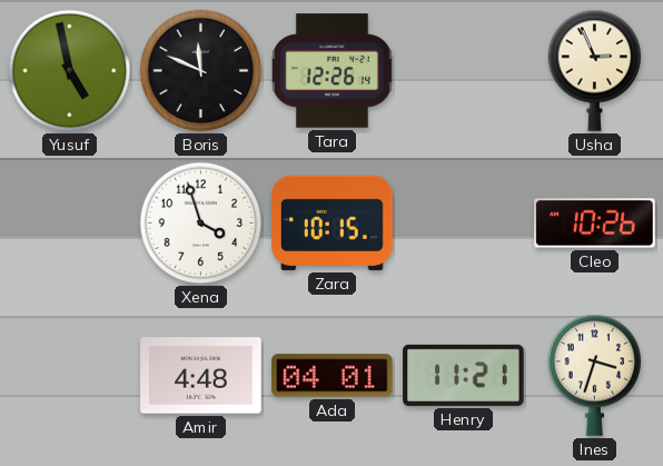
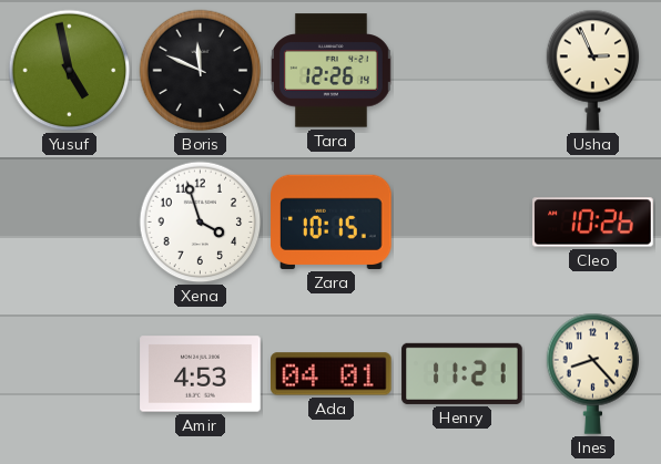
Amir: 4:48 -> 4:53
Ines: 3:33 -> 8:23
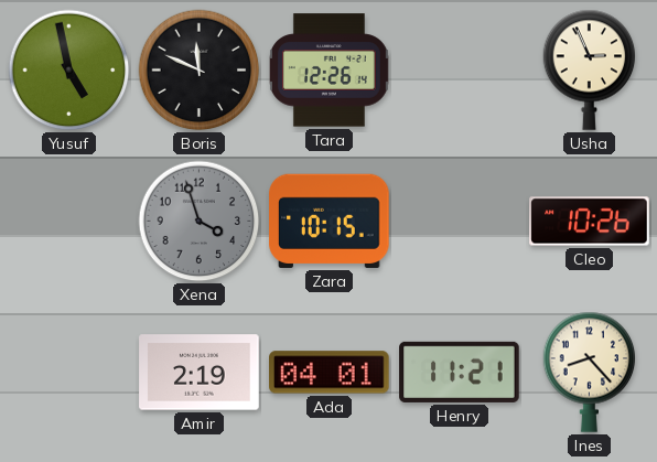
Xena dial: white -> grey
Amir: 4:53 -> 2:19
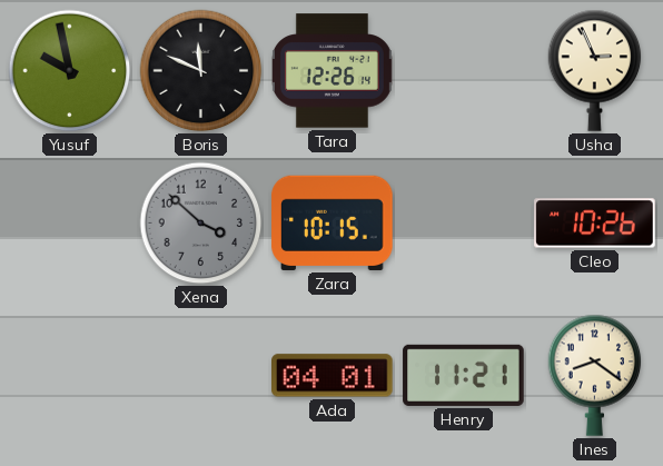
Yusuf: 4:58 -> 9:58
Xena: 3:57 -> 3:52
Amir: 2:19 -> none
Ines: 8:23 -> 8:21
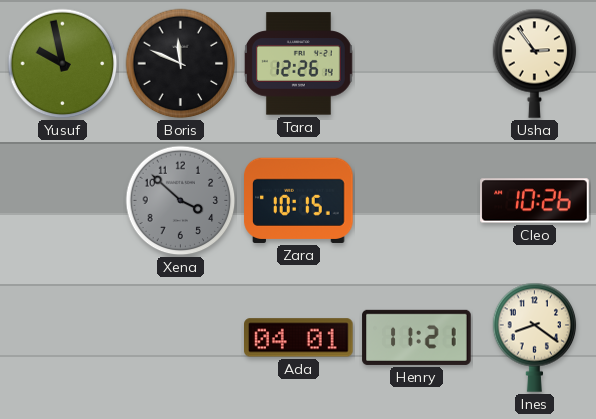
Usha: 2:56 -> 2:54
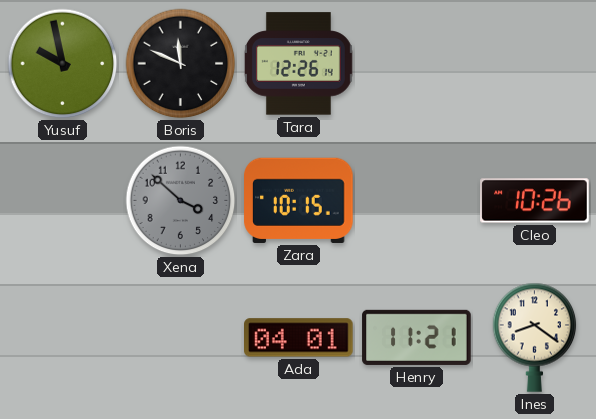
Usha: 2:54 -> none
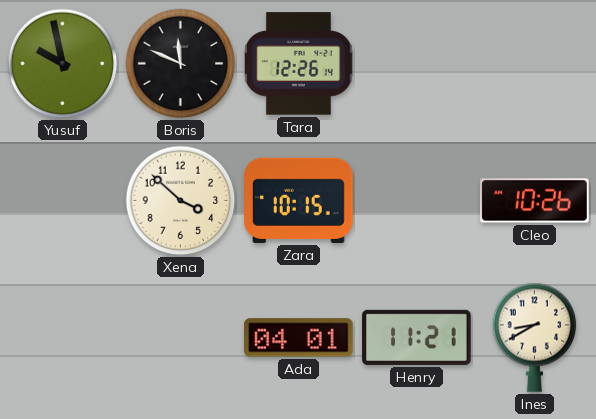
Xena dial: grey -> cream
Ines: 8:21 -> 8:40
